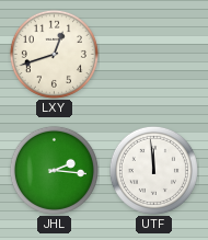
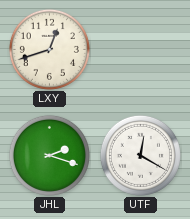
JHL: 2:16 -> 2:18
UTF: 11:59 -> 12:20
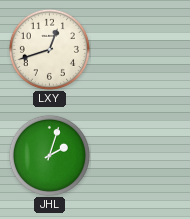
JHL: 2:18 -> 2:03
UTF: 12:20 -> none
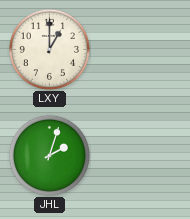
LXY: 12:42 -> 1:00
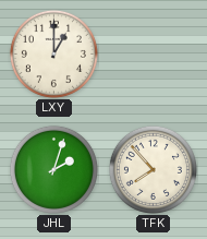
TFK: none -> 7:53
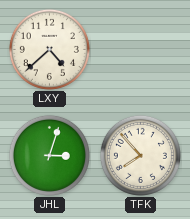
LXY: 1:00 -> 4:38
JHL: 2:03 -> 3:03
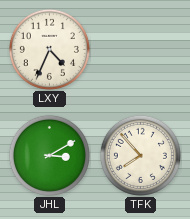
LXY: 4:38 -> 4:34
JHL: 3:03 -> 3:10
